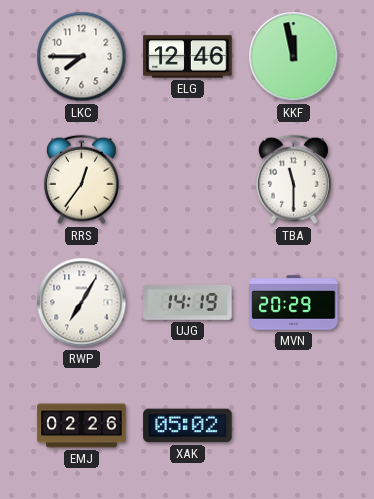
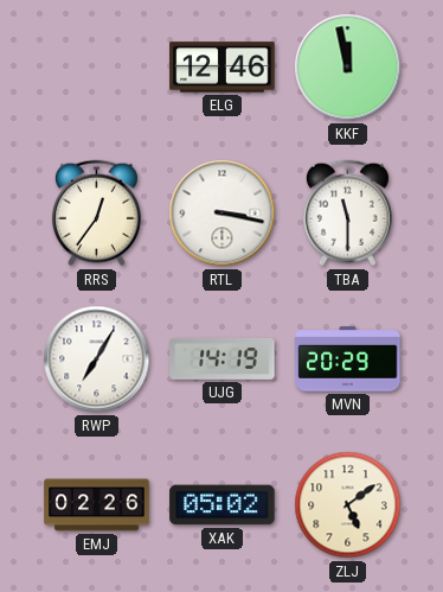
LKC: 7:45 -> none
RTL: none -> 3:17
ZLJ: none -> 5:09
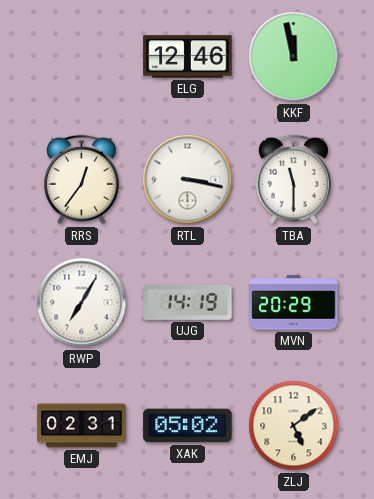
EMJ: 02:26 -> 02:31
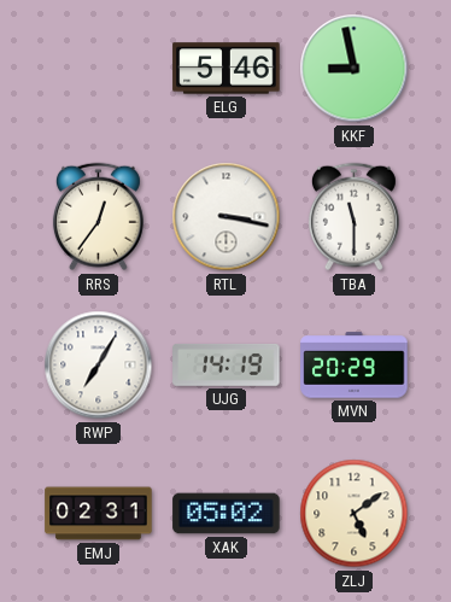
ELG: 12:46 -> 5:46
KKF: 11:58 -> 8:58
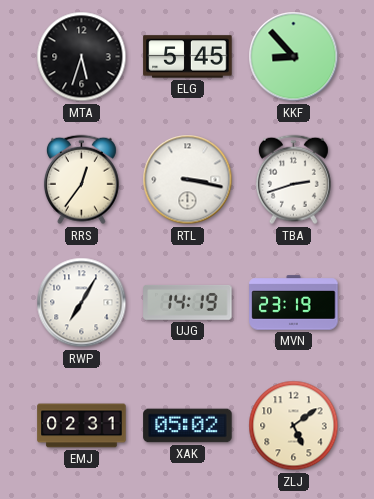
MTA: none -> 5:33
ELG: 5:46 -> 5:45
KKF: 8:58 -> 8:53
TBA: 11:30 -> 2:42
MVN: 20:29 -> 23:19
